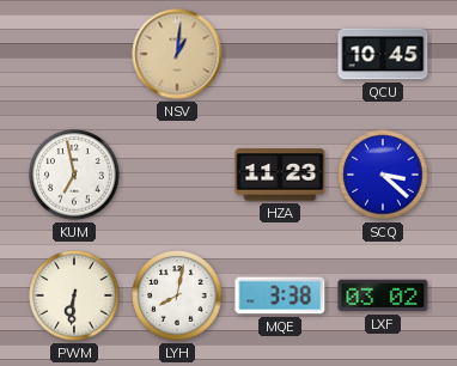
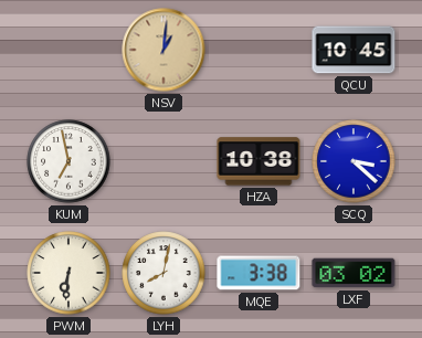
HZA: 11:23 -> 10:38
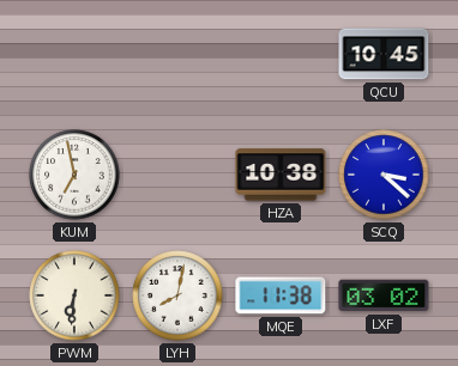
NSV: 1:01 -> none
MQE: 3:38 -> 11:38
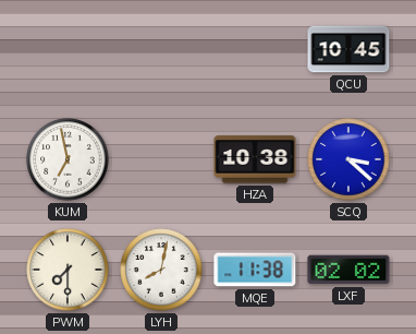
PWM: 6:31 -> 7:30
LXF: 03:02 -> 02:02
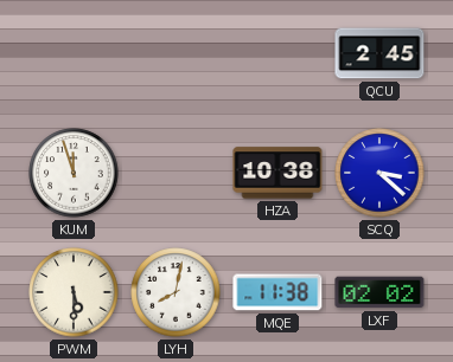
QCU: 10:45 -> 2:45
KUM: 6:58 -> 11:57
PWM: 7:30 -> 5:30
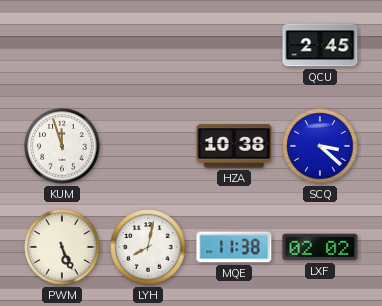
PWM: 5:30 -> 5:26
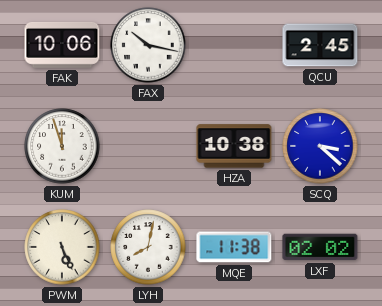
FAK: none -> 10:06
FAX: none -> 10:17
